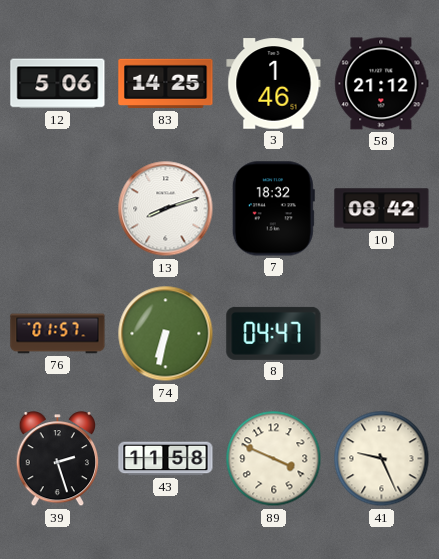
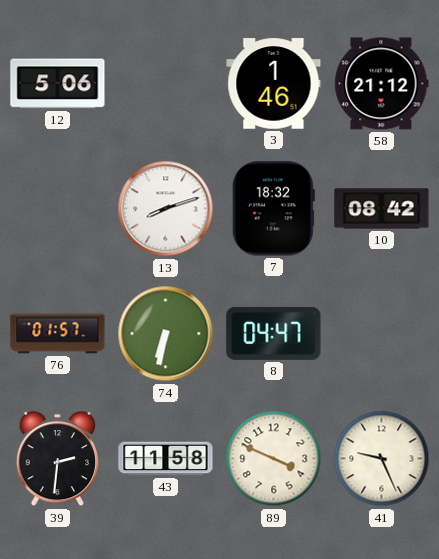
83: 14:25 -> none
39: 2:27 -> 2:31
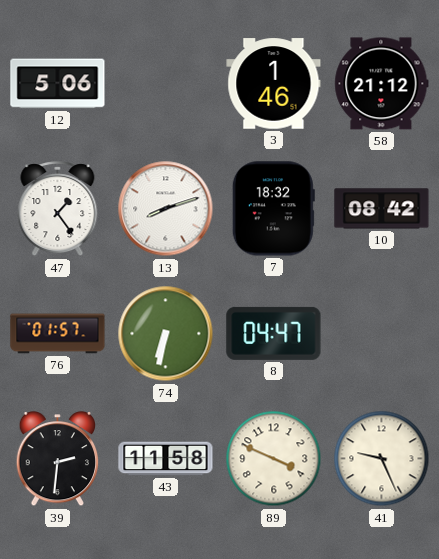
47: none -> 1:24
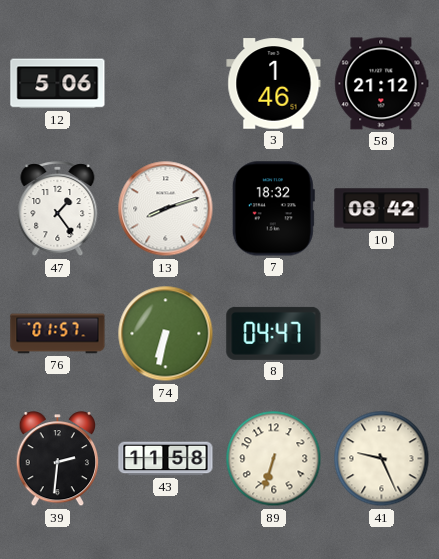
89: 3:49 -> 6:33
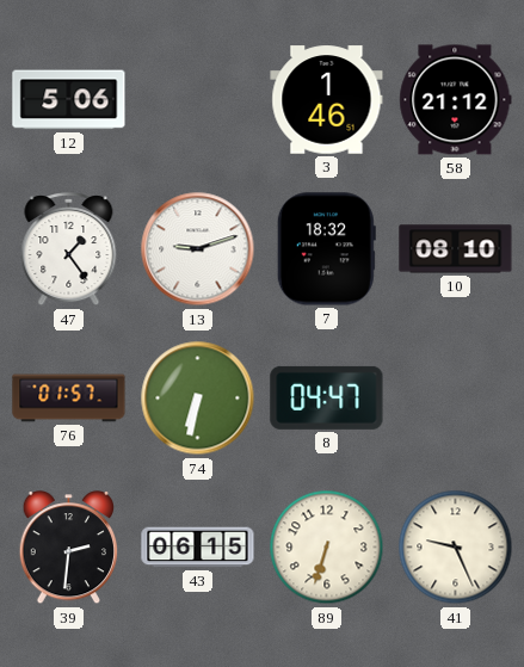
13: 8:12 -> 9:12
10: 08:42 -> 08:10
43: 11:58 -> 06:15
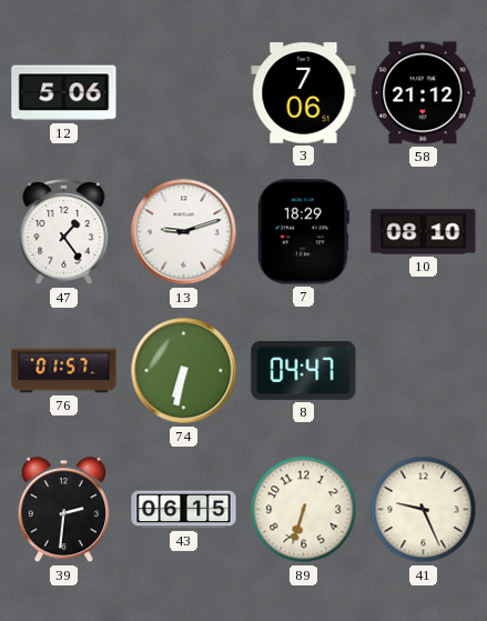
3: 1:46 -> 7:06
7: 18:32 -> 18:29
